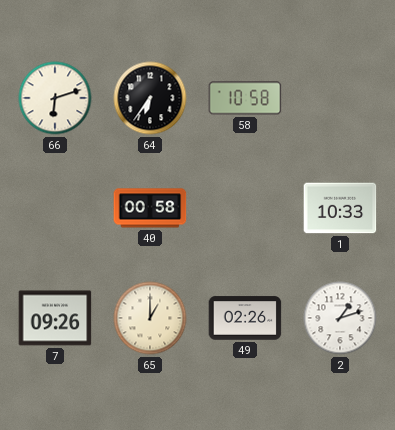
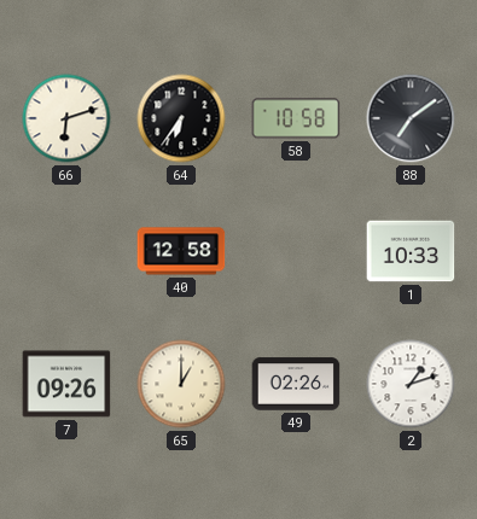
88: none -> 7:09
40: 00:58 -> 12:58
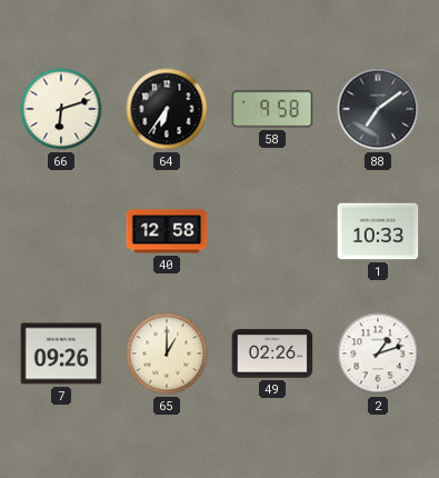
58: 10:58 -> 9:58
